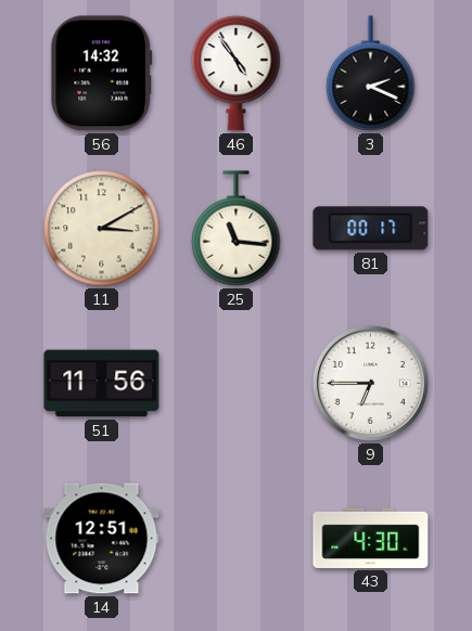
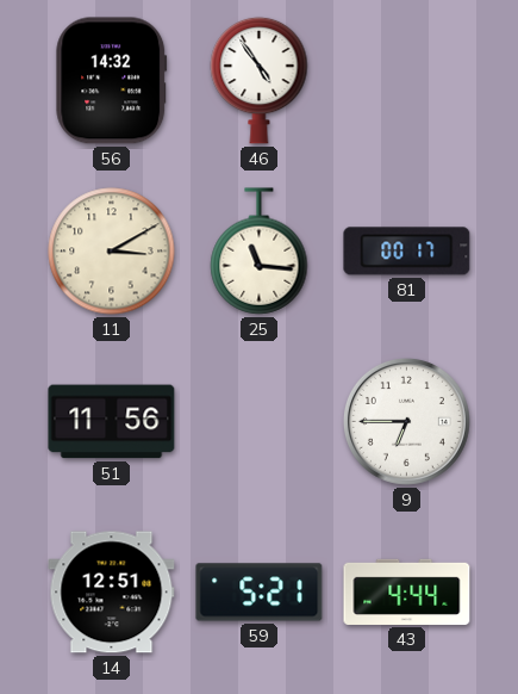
3: 2:19 -> none
59: none -> 5:21
43: 4:30 -> 4:44
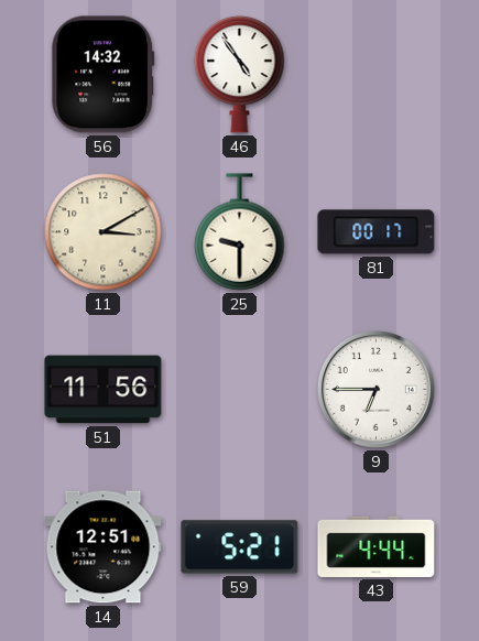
25: 11:16 -> 9:30
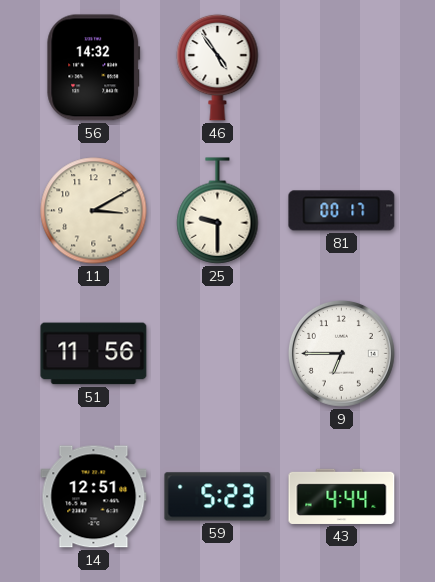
59: 5:21 -> 5:23
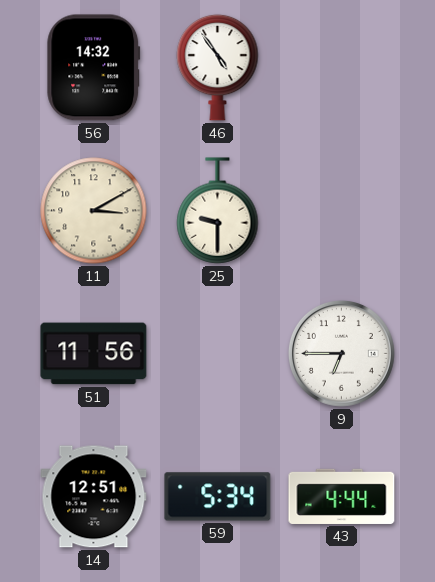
81: 00:17 -> none
59: 5:23 -> 5:34
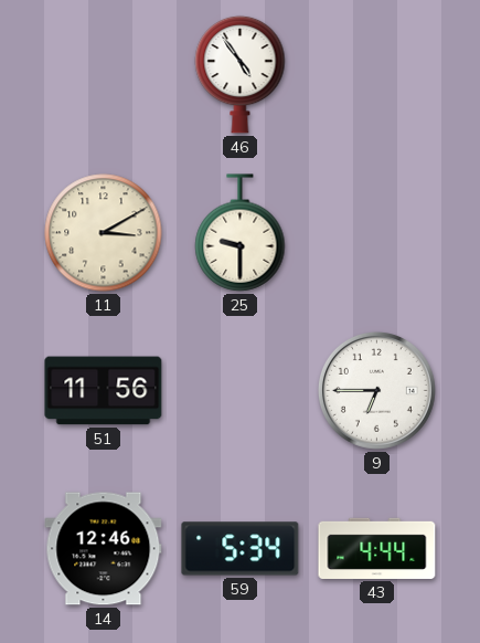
56: 14:32 -> none
14: 12:51 -> 12:46
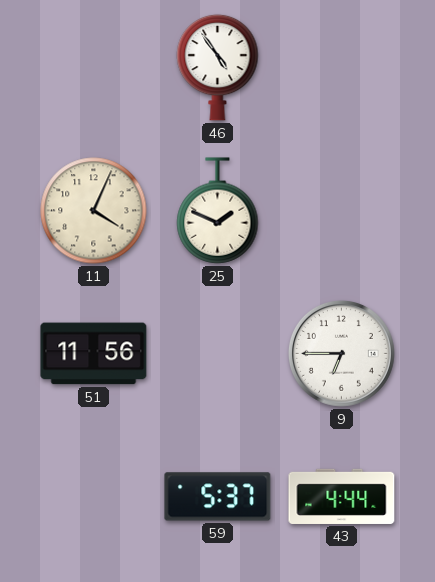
11: 3:10 -> 4:04
25: 9:30 -> 1:49
14: 12:46 -> none
59: 5:34 -> 5:37
